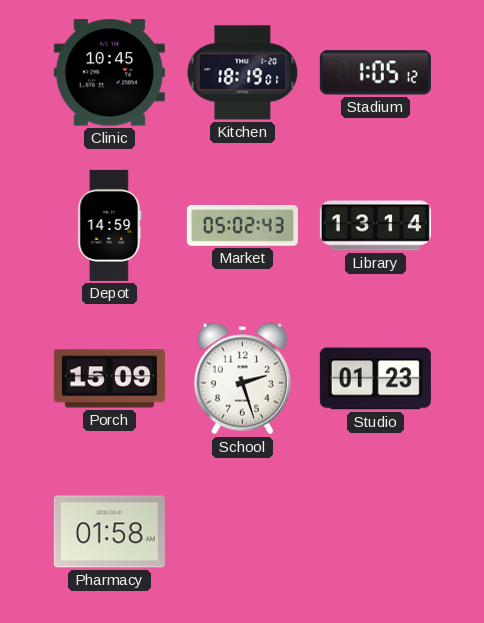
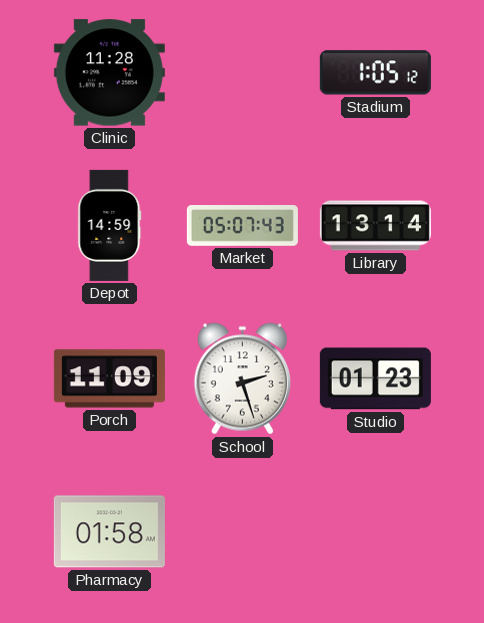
Clinic: 10:45 -> 11:28
Kitchen: 18:19 -> none
Market: 05:02 -> 05:07
Porch: 15:09 -> 11:09
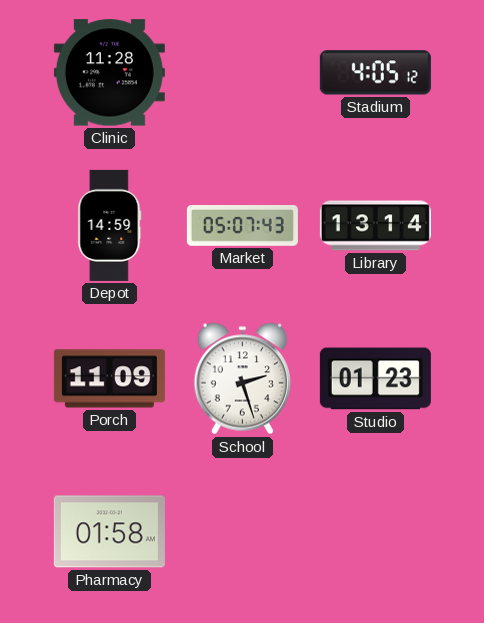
Stadium: 1:05 -> 4:05
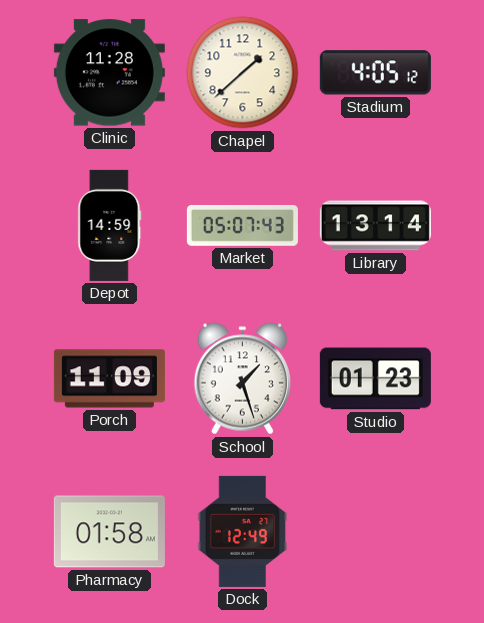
Chapel: none -> 1:38
School: 2:27 -> 1:27
Dock: none -> 12:49
